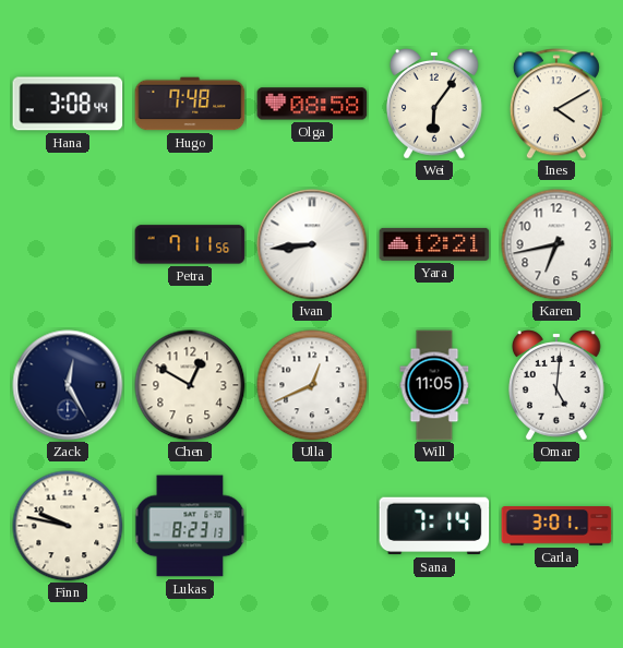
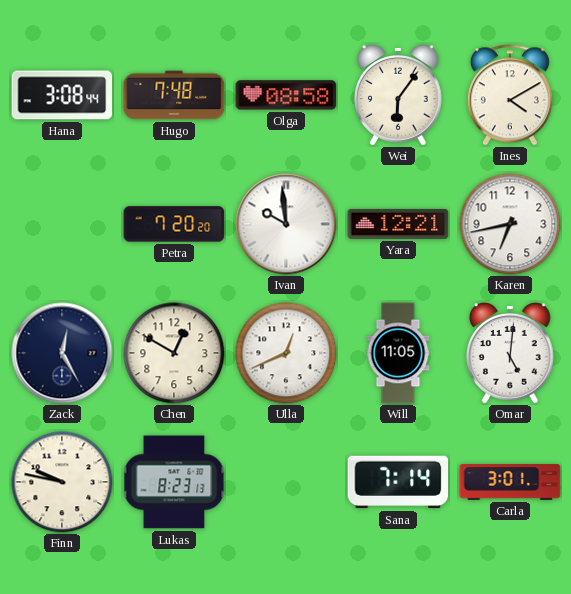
Petra: 7:11 -> 7:20
Ivan: 8:44 -> 9:59
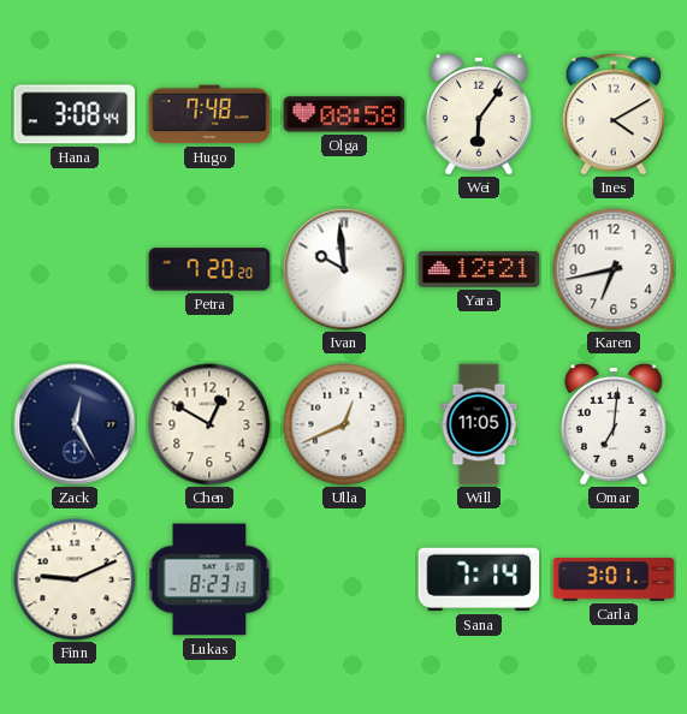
Omar: 5:01 -> 7:01
Finn: 9:47 -> 9:11
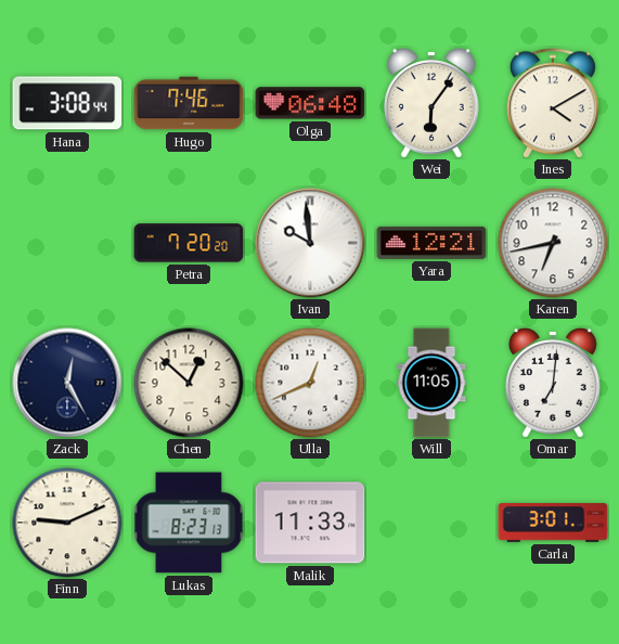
Hugo: 7:48 -> 7:46
Olga: 08:58 -> 06:48
Chen: 12:50 -> 12:52
Malik: none -> 11:33
Sana: 7:14 -> none
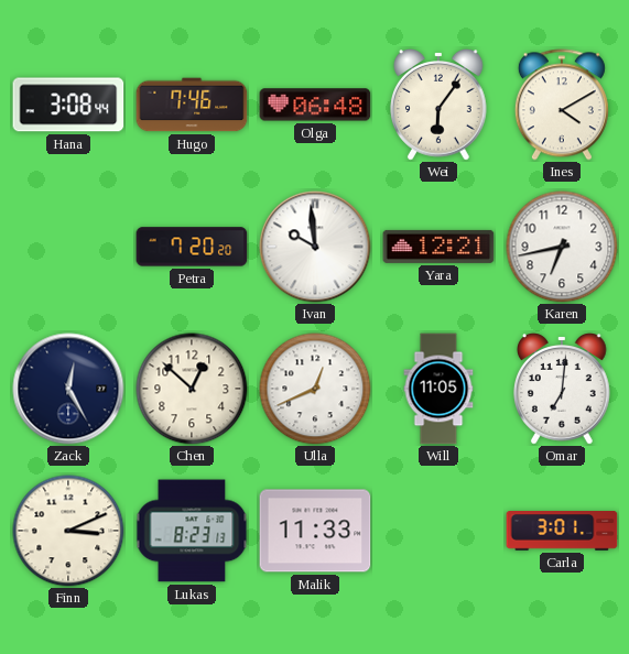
Finn: 9:11 -> 3:11
